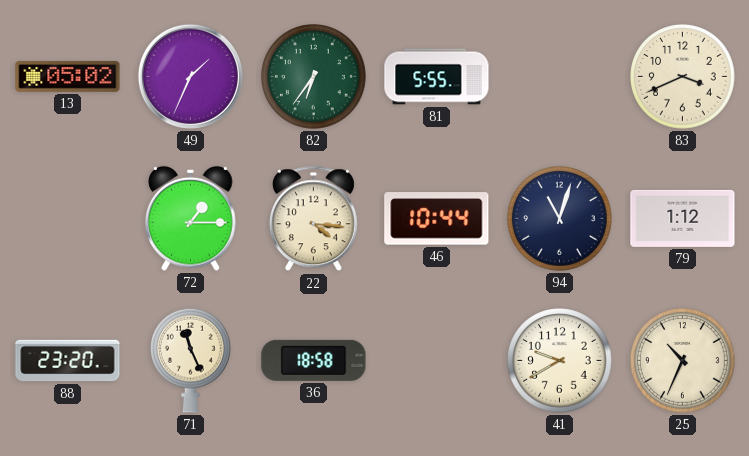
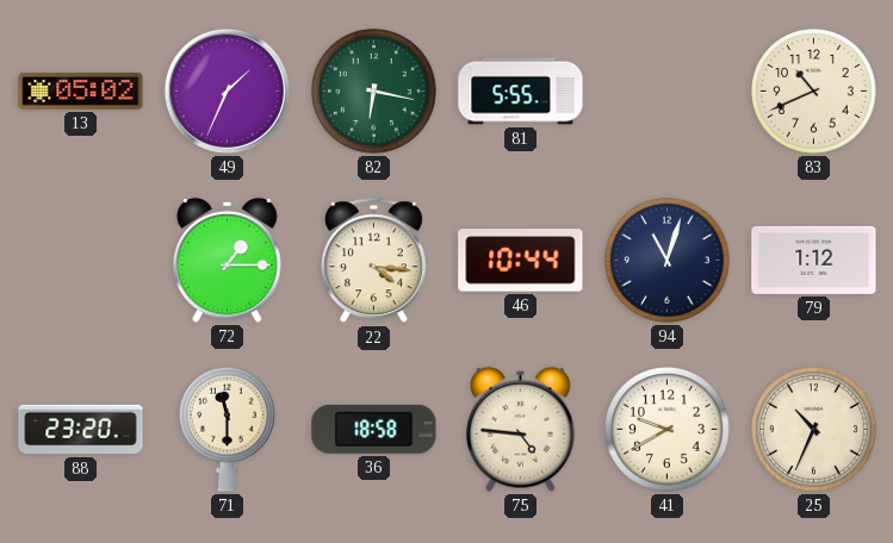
82: 6:36 -> 6:17
83: 3:41 -> 10:41
71: 11:26 -> 11:30
75: none -> 4:46
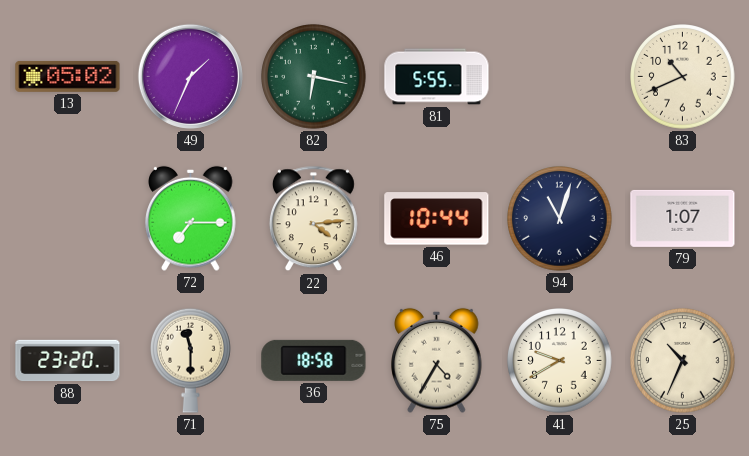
72: 1:15 -> 7:15
22: 4:16 -> 4:14
79: 1:12 -> 1:07
75: 4:46 -> 4:35
